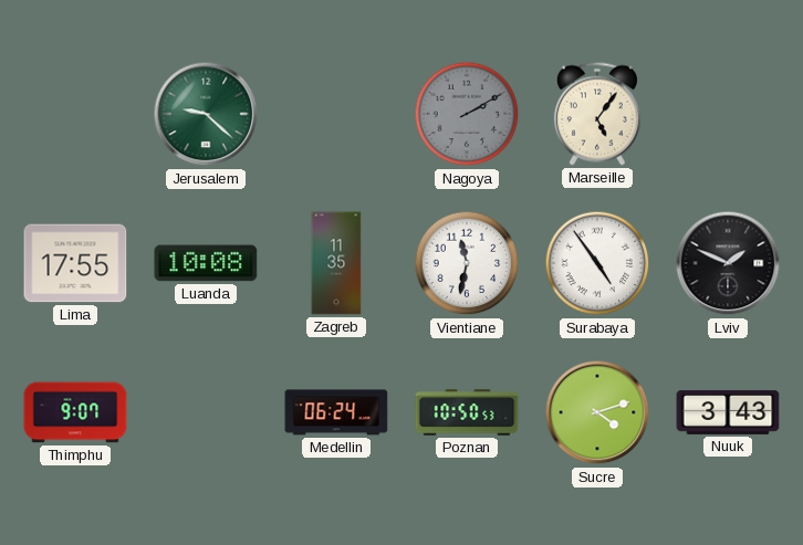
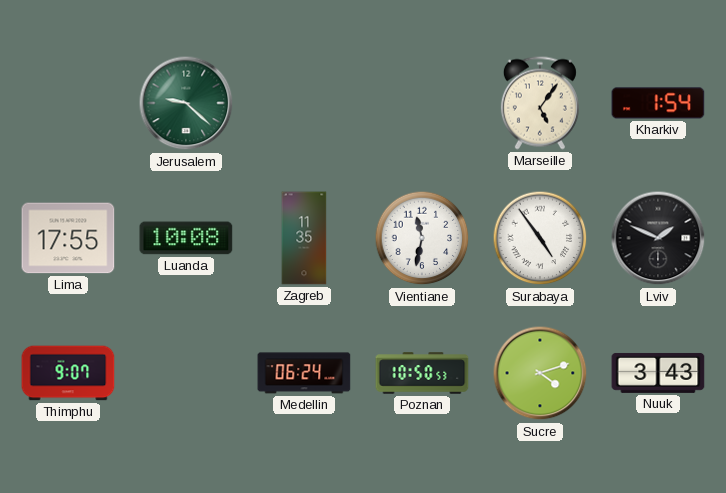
Nagoya: 2:10 -> none
Kharkiv: none -> 1:54
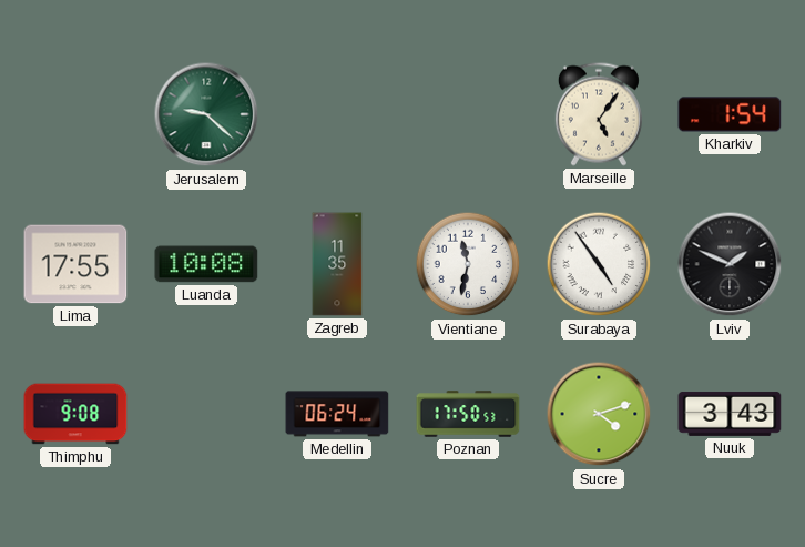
Thimphu: 9:07 -> 9:08
Poznan: 10:50 -> 17:50
